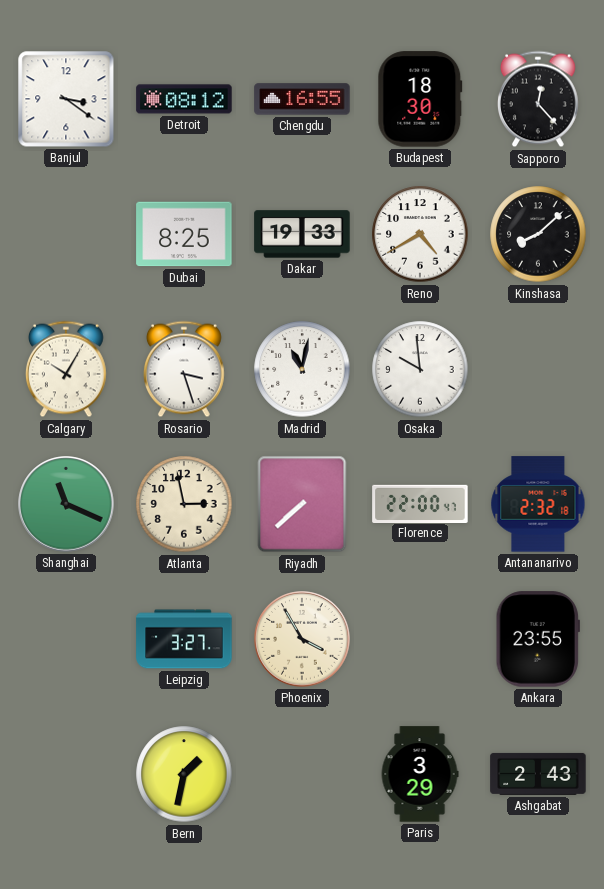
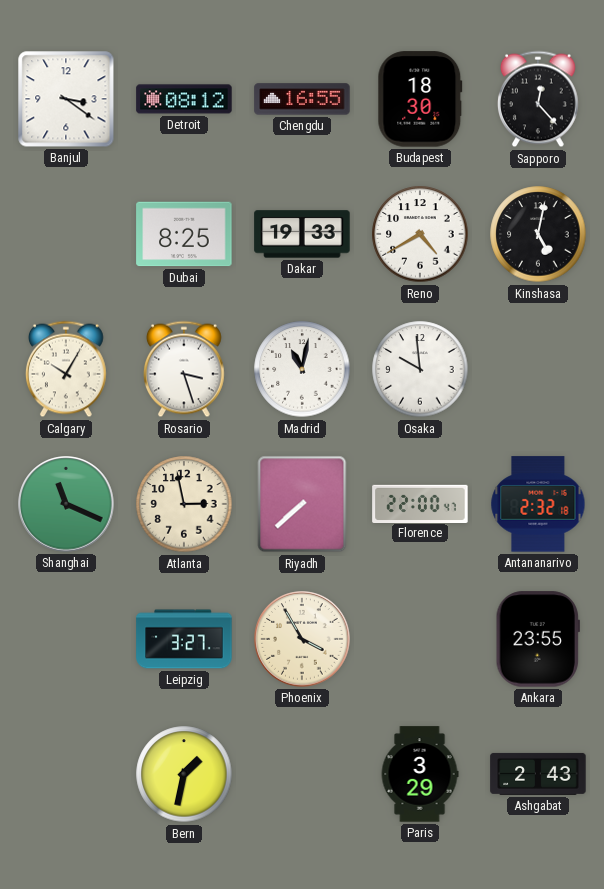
Kinshasa: 8:08 -> 5:02
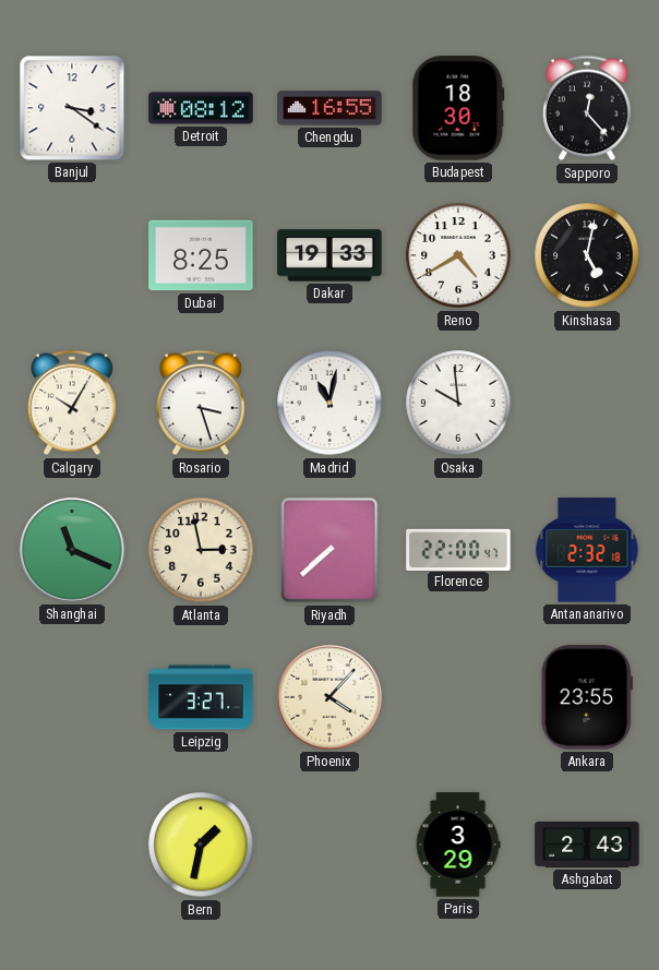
Phoenix: 3:55 -> 4:07
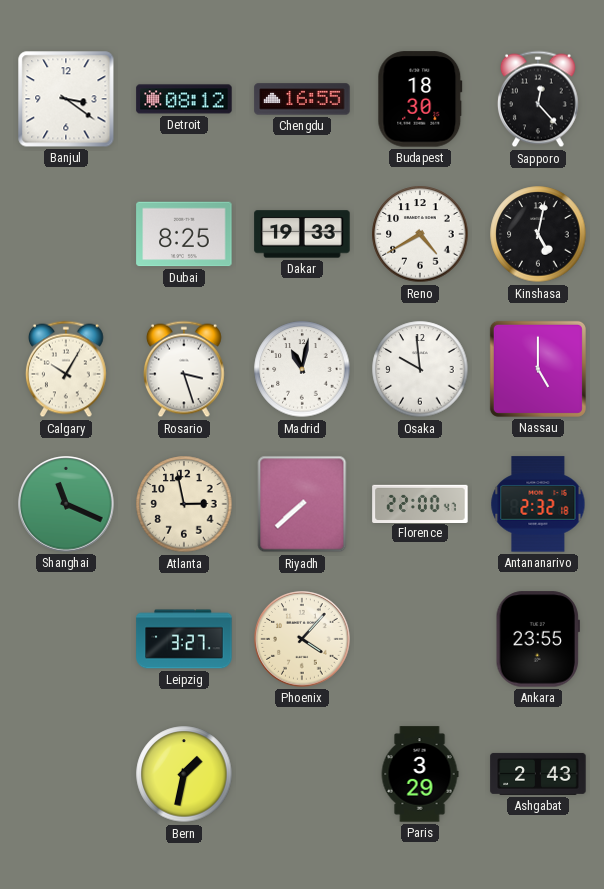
Nassau: none -> 5:00
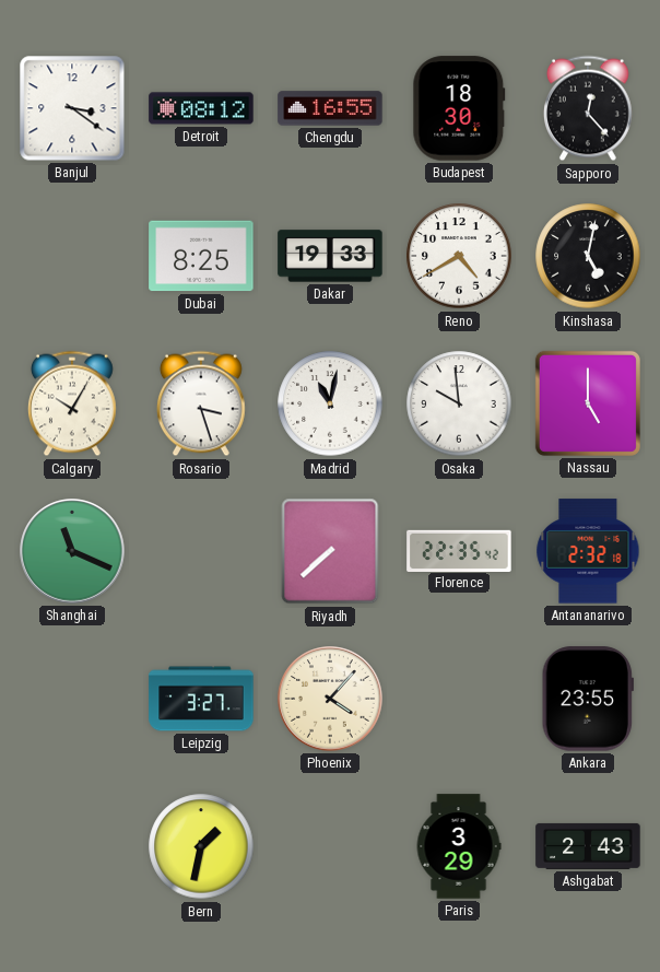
Atlanta: 2:58 -> none
Florence: 22:00 -> 22:35
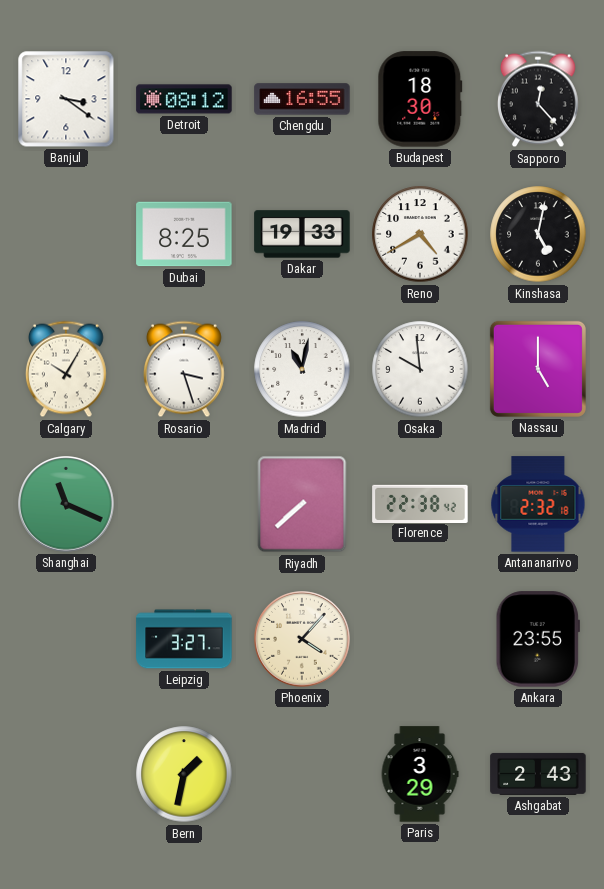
Florence: 22:35 -> 22:38
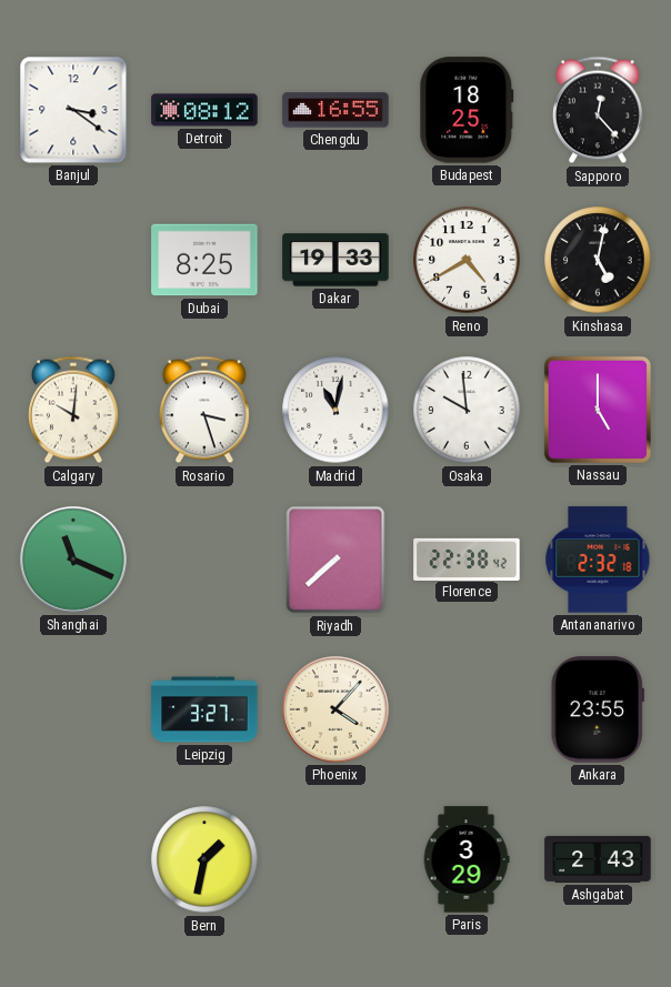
Budapest: 18:30 -> 18:25
Calgary: 10:05 -> 10:01
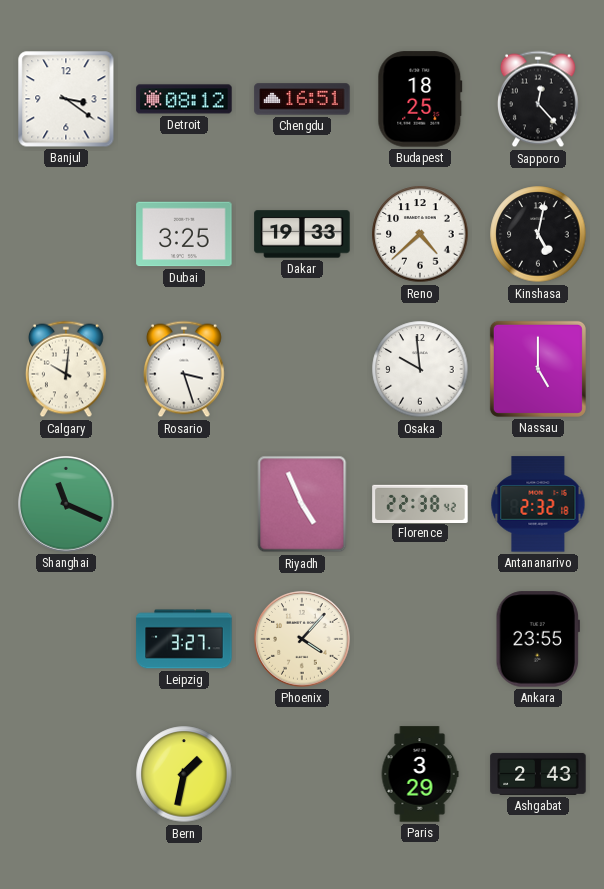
Chengdu: 16:55 -> 16:51
Dubai: 8:25 -> 3:25
Reno: 4:40 -> 4:38
Madrid: 11:02 -> none
Riyadh: 7:38 -> 4:56
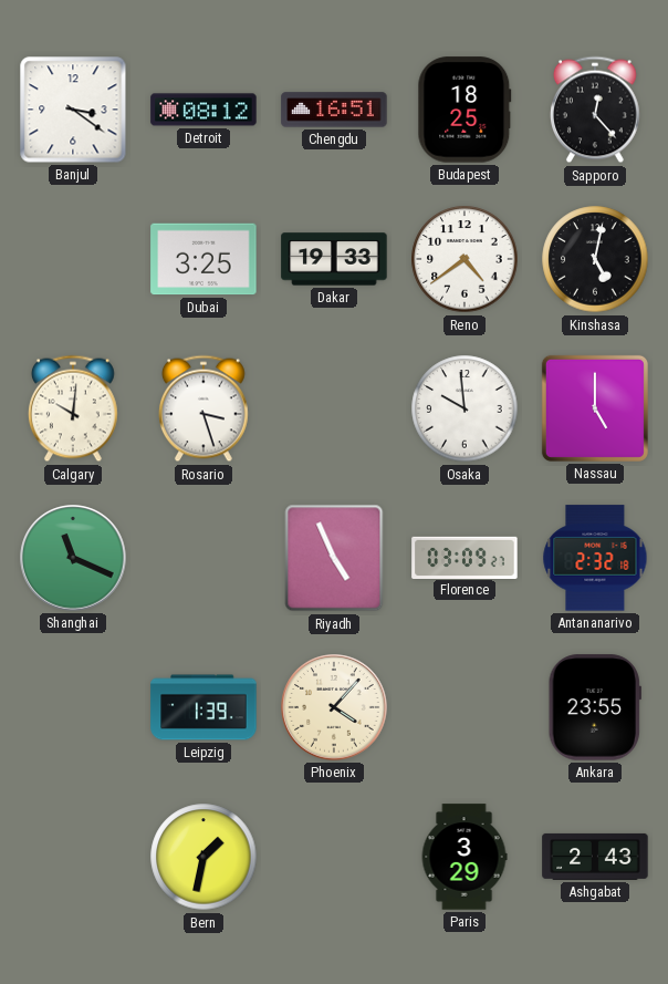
Reno: 4:38 -> 4:39
Florence: 22:38 -> 03:09
Leipzig: 3:27 -> 1:39
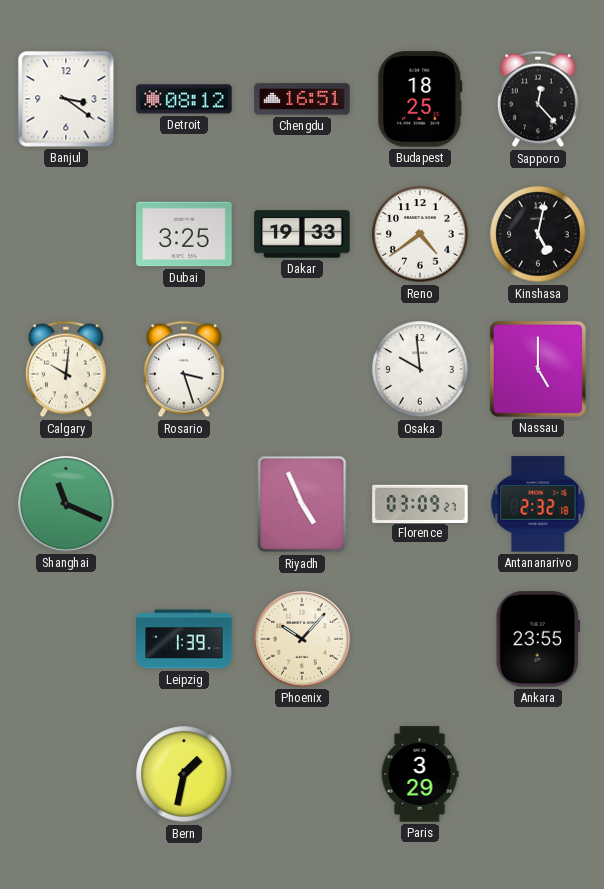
Phoenix: 4:07 -> 10:07
Ashgabat: 2:43 -> none
